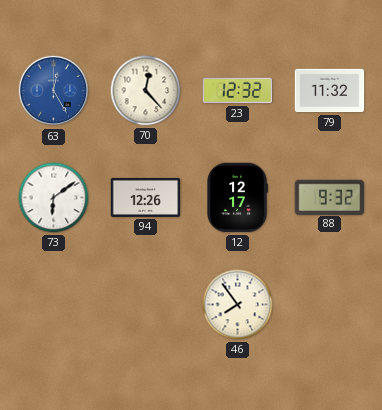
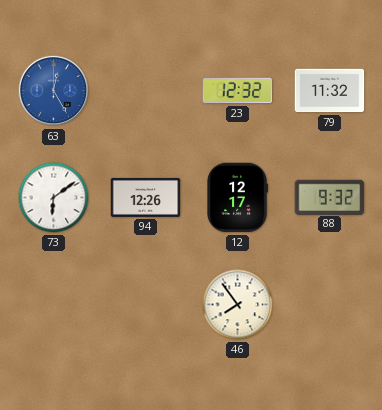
70: 12:23 -> none
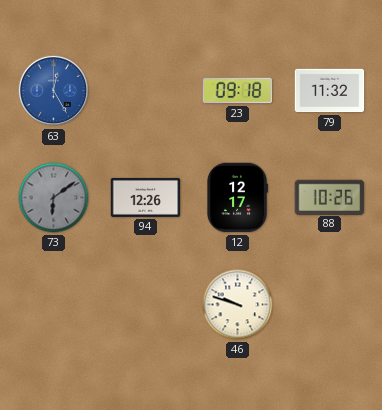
23: 12:32 -> 09:18
73 dial: white -> grey
88: 9:32 -> 10:26
46: 7:54 -> 9:48
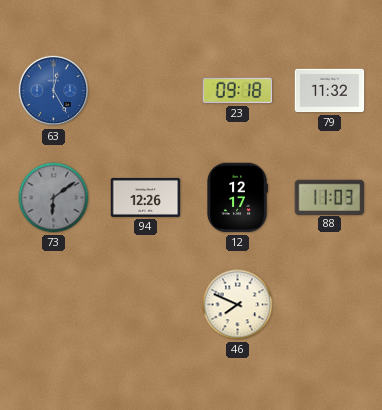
88: 10:26 -> 11:03
46: 9:48 -> 7:49
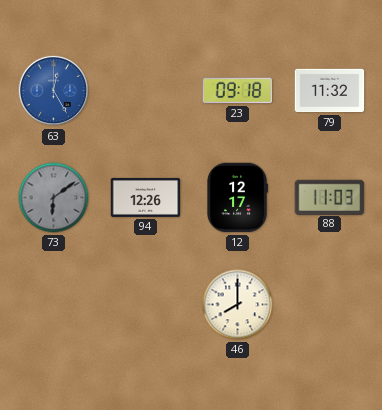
46: 7:49 -> 8:00
